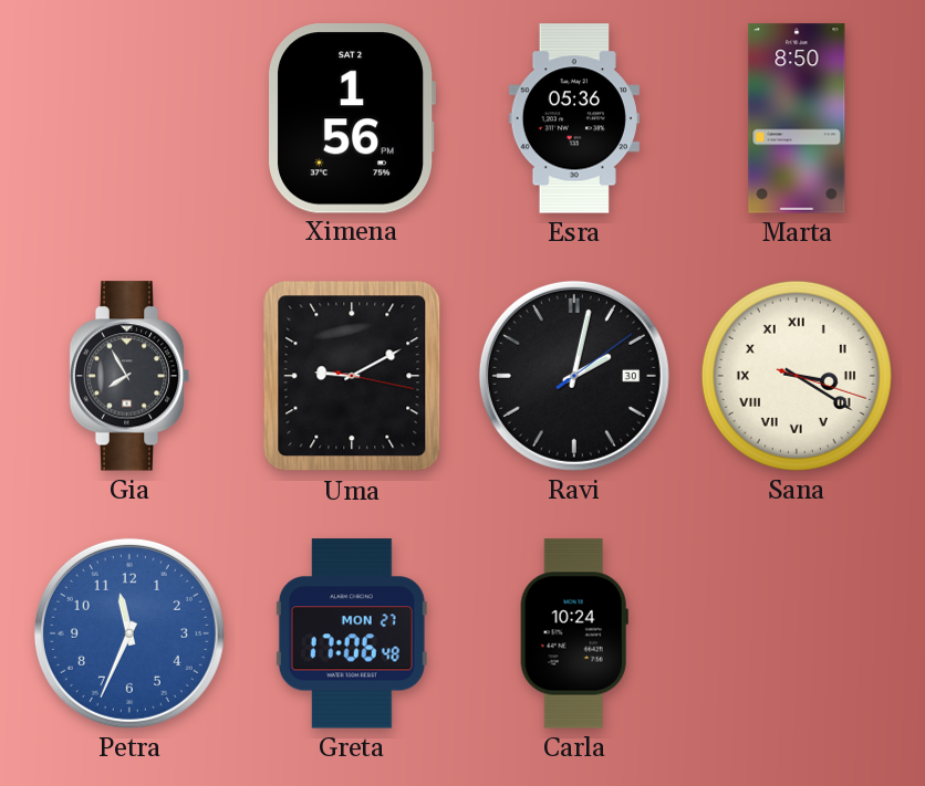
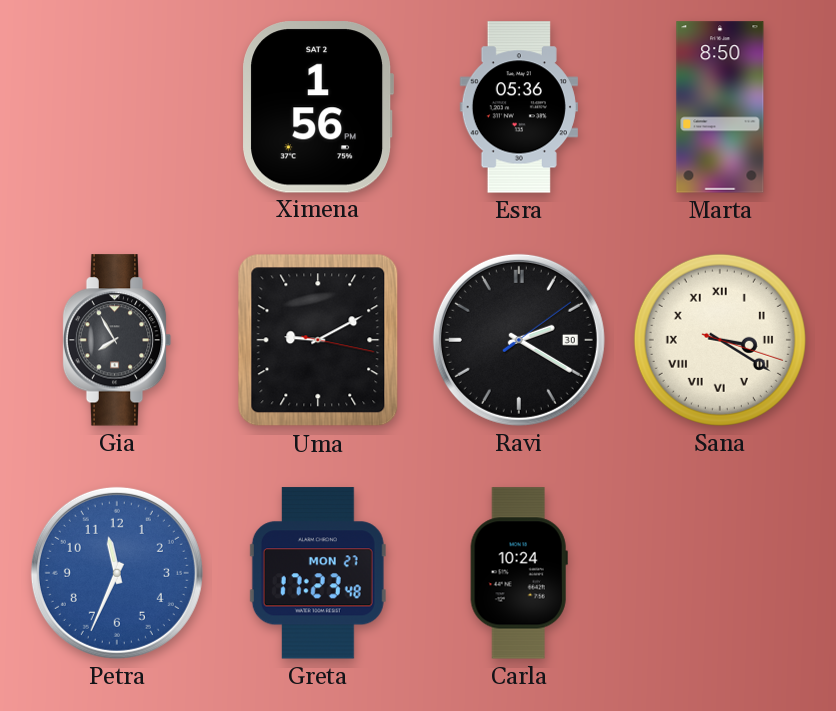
Ravi: 2:02 -> 2:20
Greta: 17:06 -> 17:23
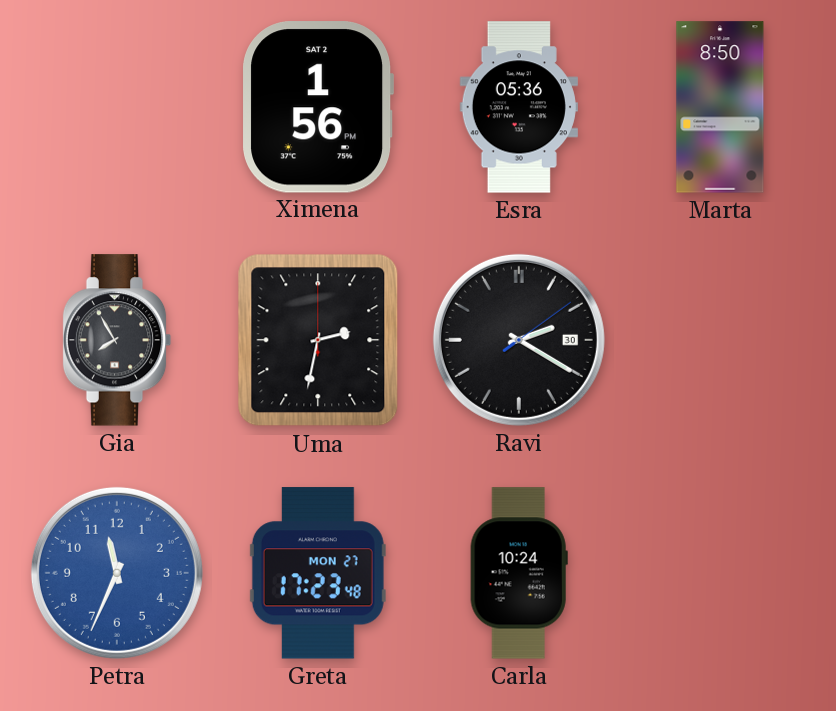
Uma: 9:10 -> 2:32
Sana: 3:20 -> none
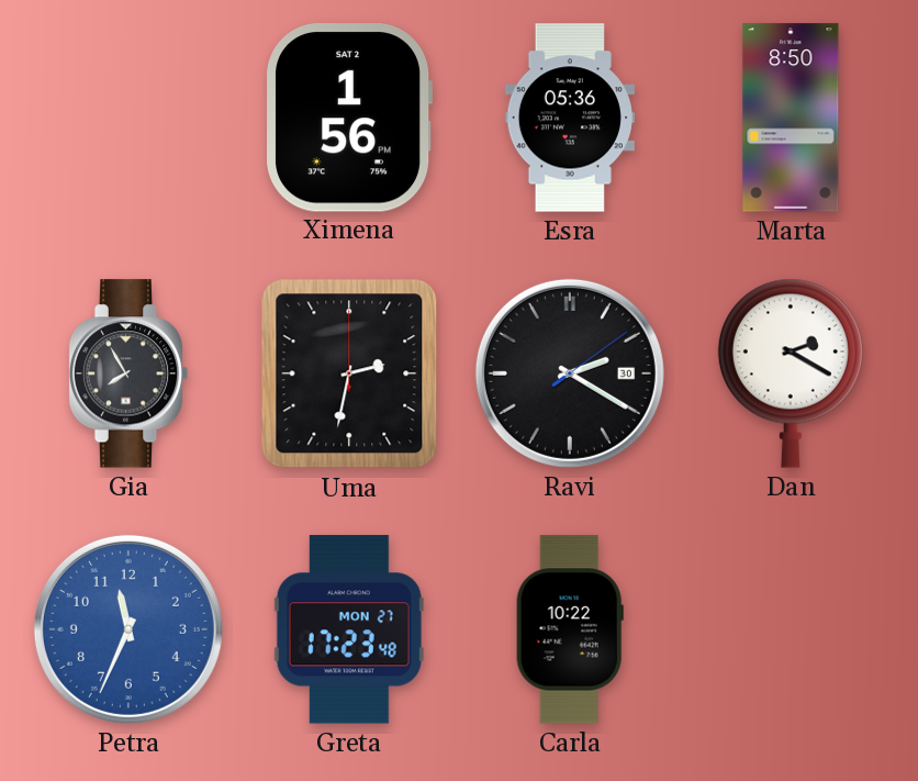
Dan: none -> 2:20
Carla: 10:24 -> 10:22
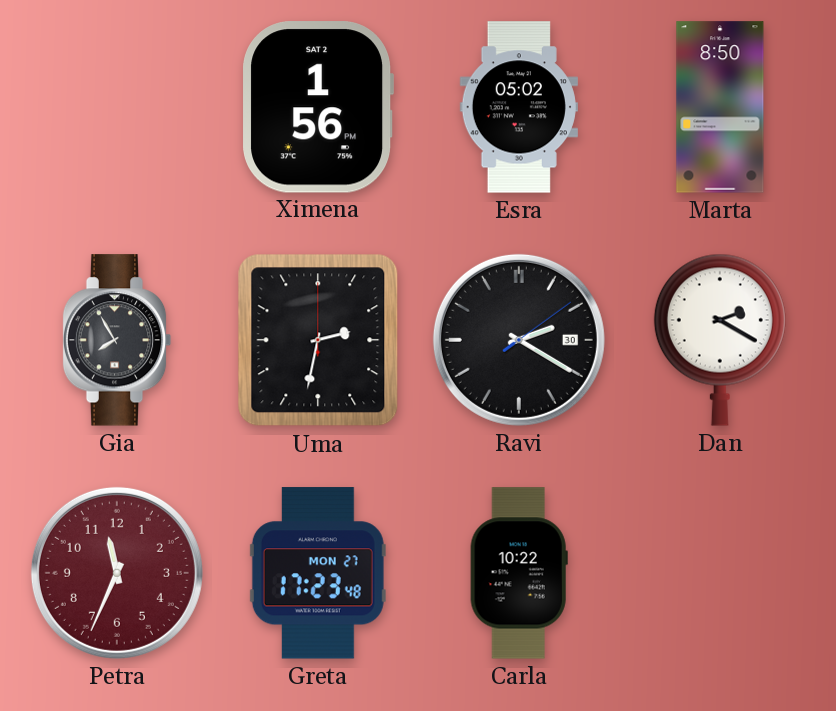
Esra: 05:36 -> 05:02
Petra dial: blue -> burgundy
